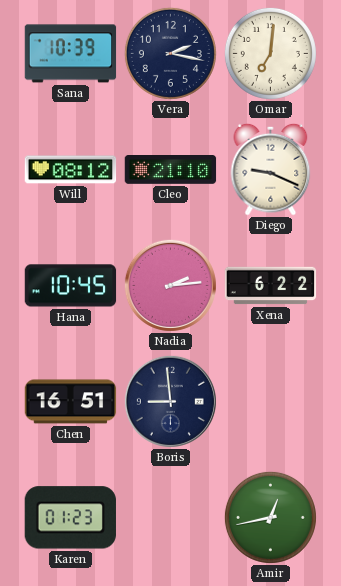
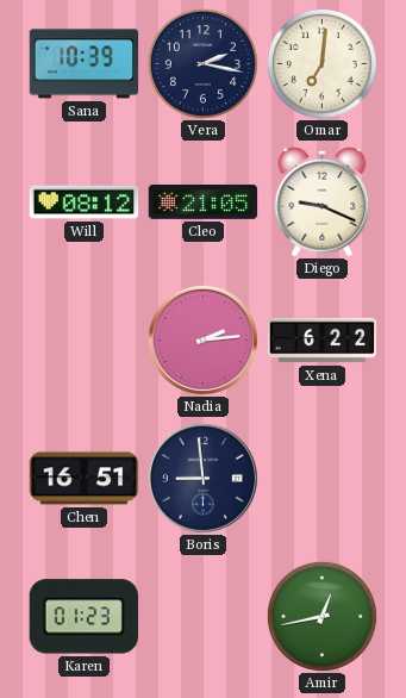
Cleo: 21:10 -> 21:05
Hana: 10:45 -> none
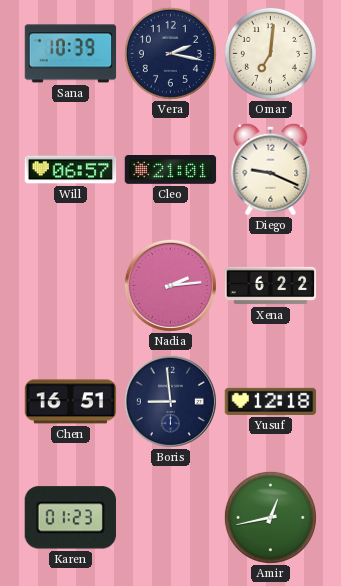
Will: 08:12 -> 06:57
Cleo: 21:05 -> 21:01
Yusuf: none -> 12:18
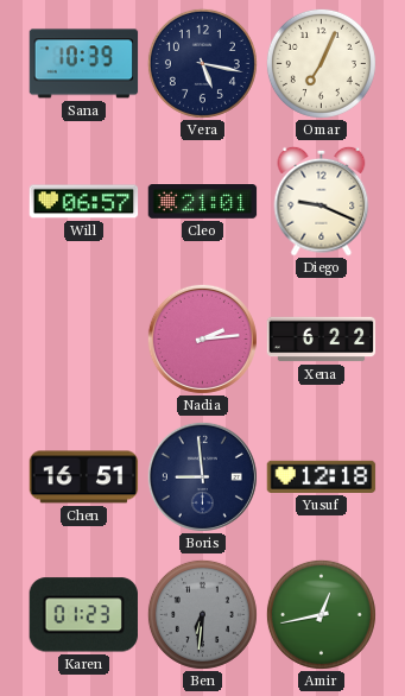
Vera: 2:17 -> 5:17
Omar: 7:01 -> 7:04
Ben: none -> 6:31
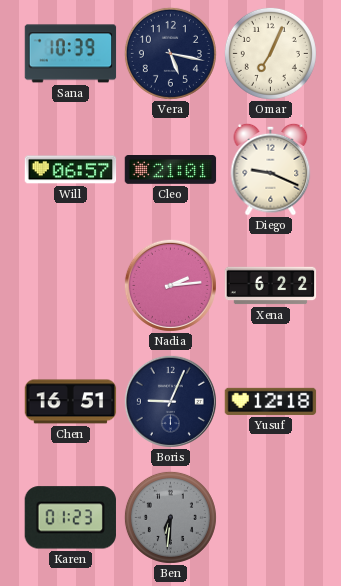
Boris: 8:59 -> 9:04
Amir: 12:43 -> none
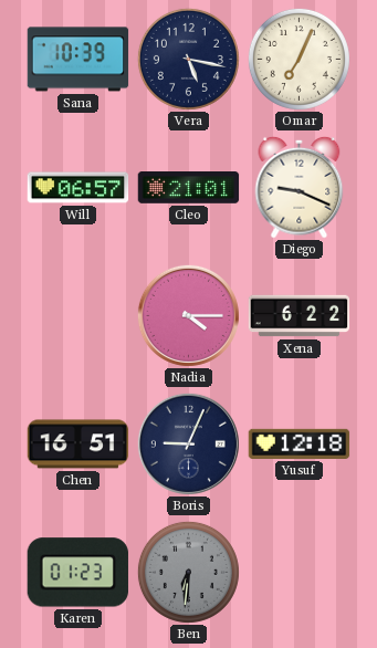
Nadia: 2:14 -> 4:15
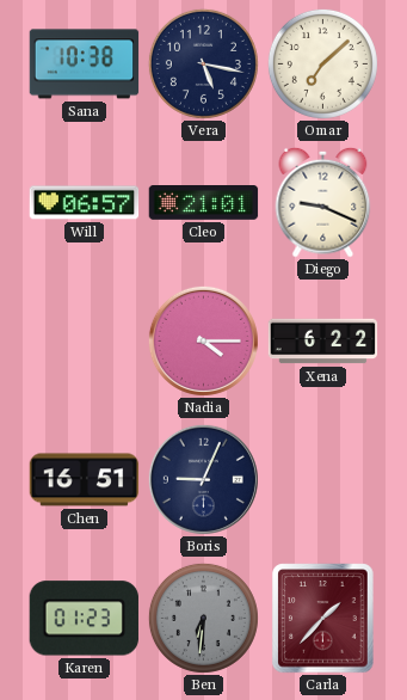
Sana: 10:39 -> 10:38
Omar: 7:04 -> 7:08
Yusuf: 12:18 -> none
Carla: none -> 1:37
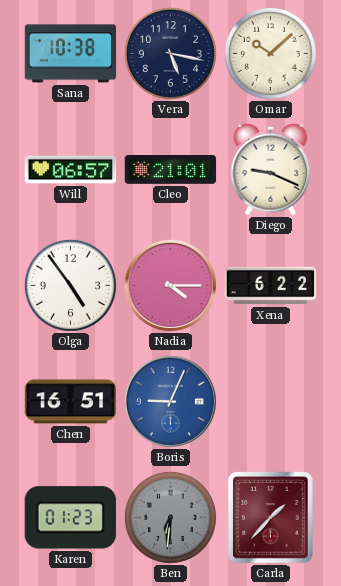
Omar: 7:08 -> 10:08
Olga: none -> 4:54
Boris dial: navy -> blue
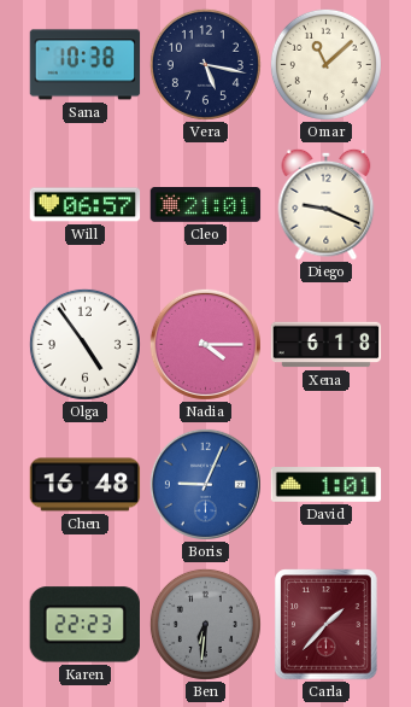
Omar: 10:08 -> 11:08
Xena: 6:22 -> 6:18
Chen: 16:51 -> 16:48
David: none -> 1:01
Karen: 01:23 -> 22:23
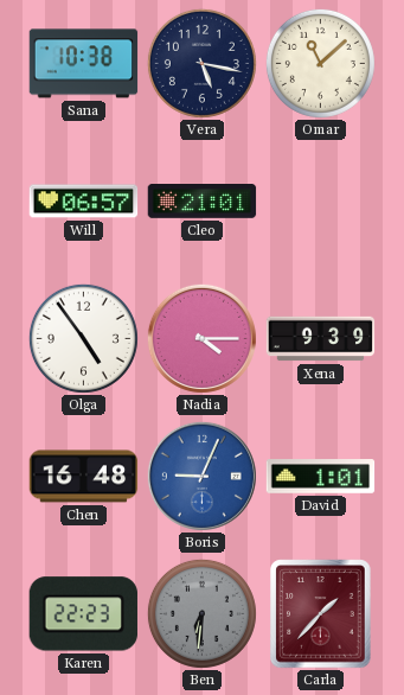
Diego: 9:19 -> none
Xena: 6:18 -> 9:39
